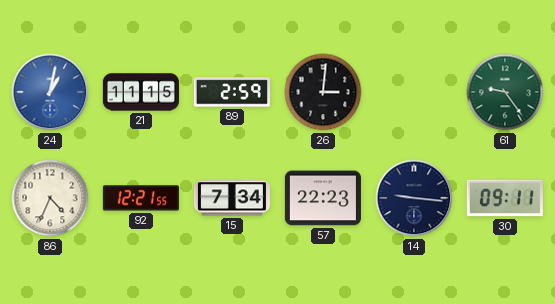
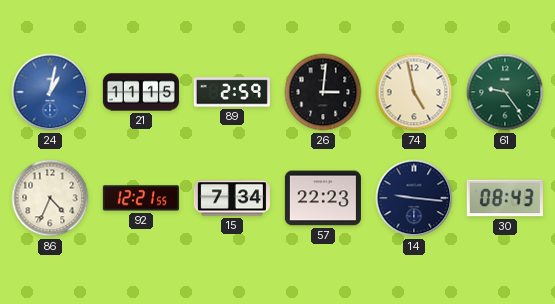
74: none -> 4:58
30: 09:11 -> 08:43
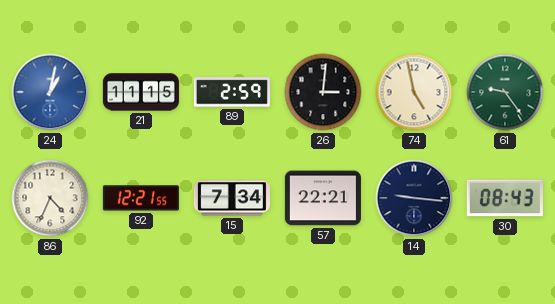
57: 22:23 -> 22:21
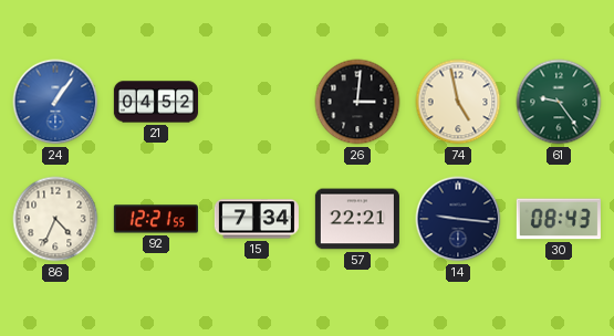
24: 1:02 -> 1:06
21: 11:15 -> 04:52
89: 2:59 -> none
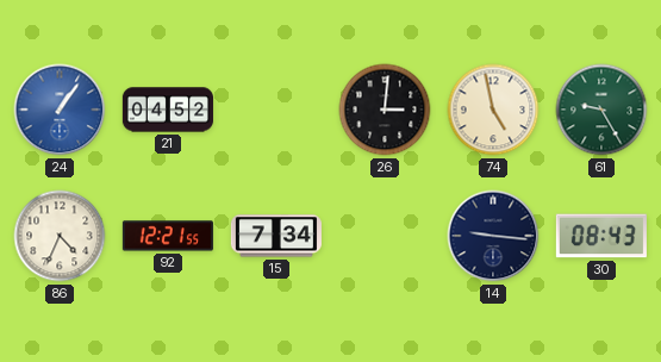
61: 9:24 -> 9:25
57: 22:21 -> none
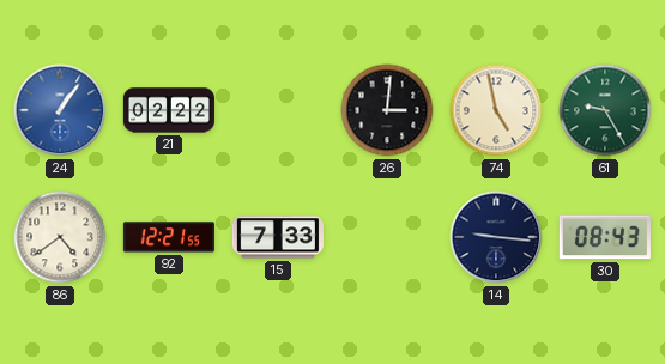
21: 04:52 -> 02:22
86: 4:34 -> 4:39
15: 7:34 -> 7:33
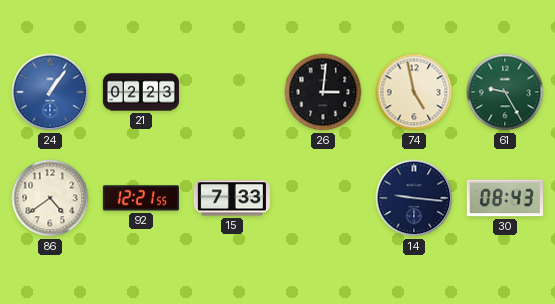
21: 02:22 -> 02:23
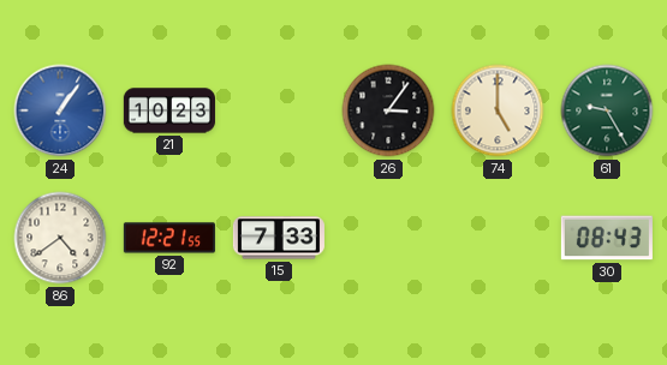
21: 02:23 -> 10:23
26: 3:01 -> 3:06
74: 4:58 -> 5:00
14: 9:16 -> none
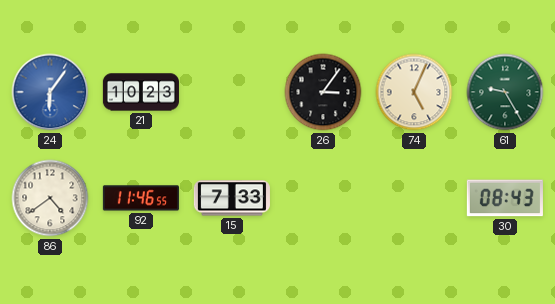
24: 1:06 -> 6:06
74: 5:00 -> 5:04
92: 12:21 -> 11:46
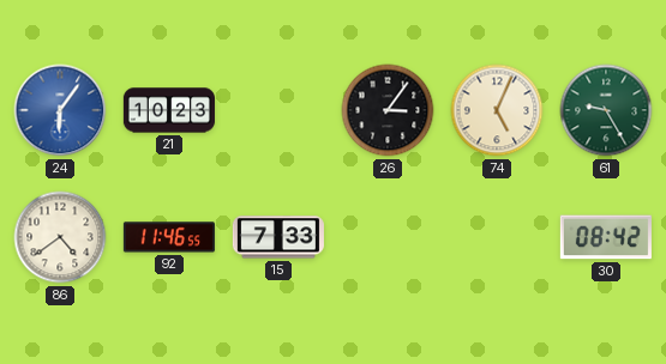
30: 08:43 -> 08:42
